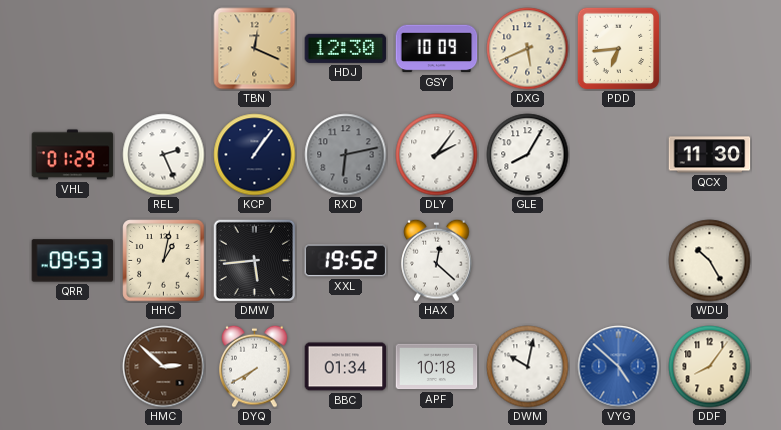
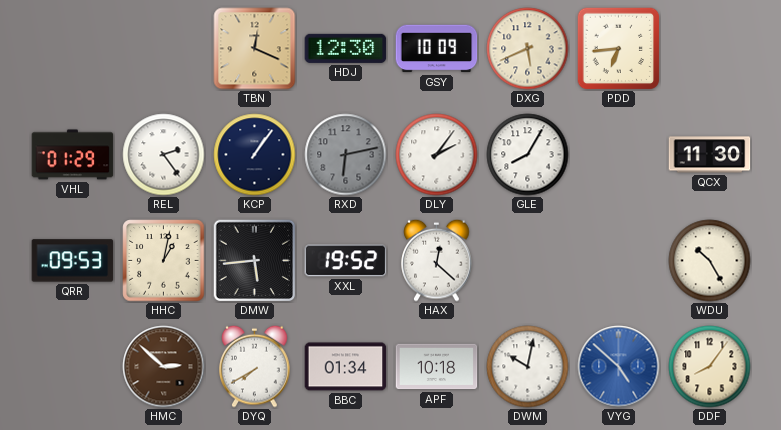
REL: 2:26 -> 2:24
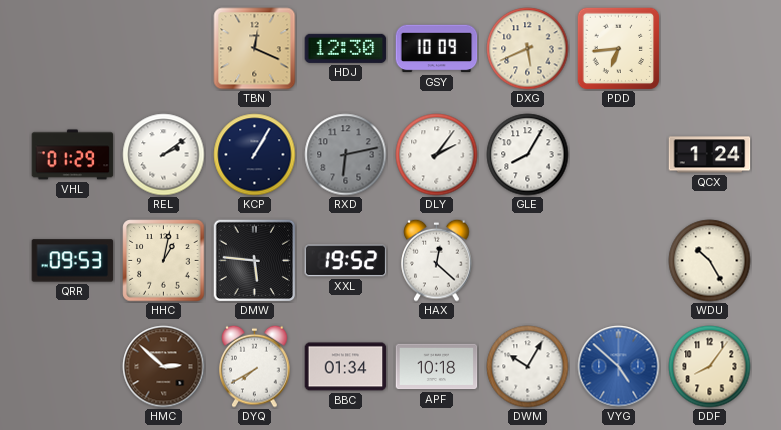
REL: 2:24 -> 2:09
KCP: 1:06 -> 1:05
QCX: 11:30 -> 1:24
DMW: 5:44 -> 5:46
DWM: 10:02 -> 10:05
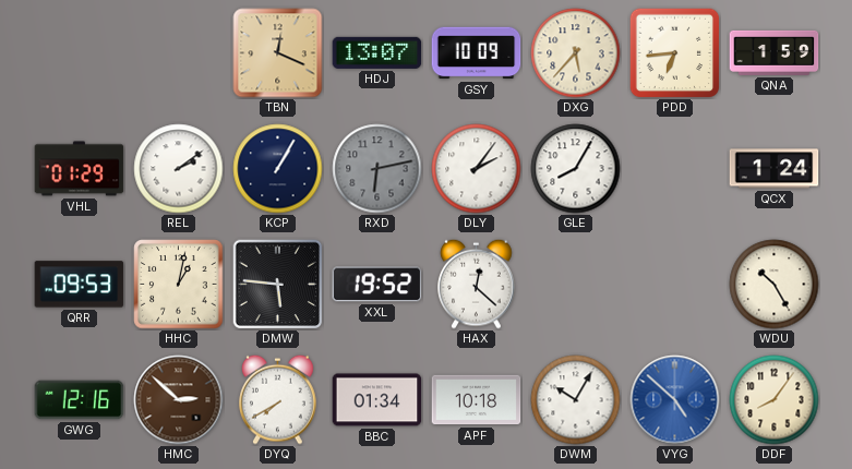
HDJ: 12:30 -> 13:07
DXG: 5:41 -> 5:37
QNA: none -> 1:59
GWG: none -> 12:16
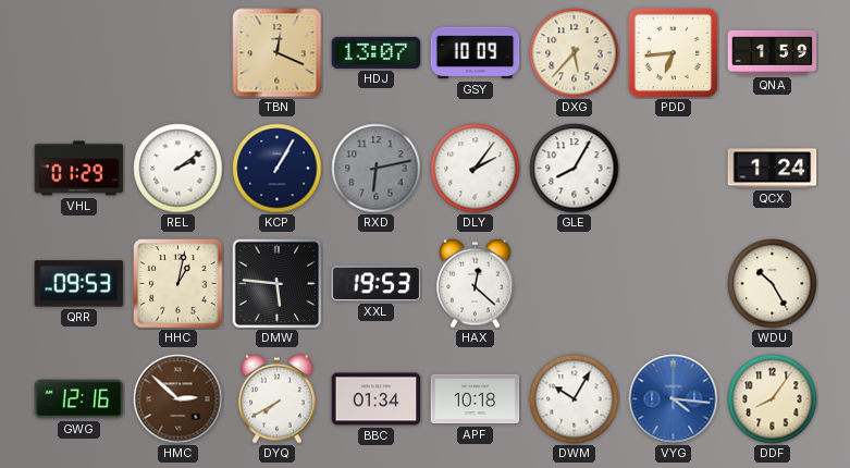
XXL: 19:52 -> 19:53
VYG: 4:52 -> 4:16
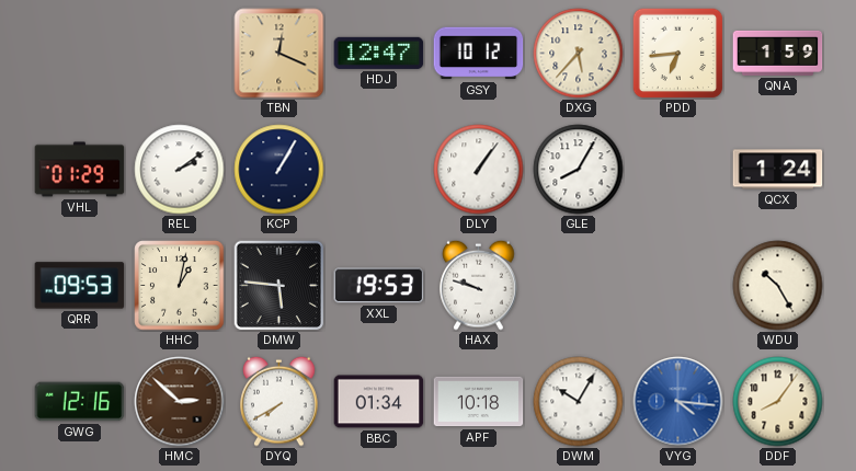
HDJ: 13:07 -> 12:47
GSY: 10:09 -> 10:12
RXD: 6:13 -> none
DLY: 2:06 -> 1:06
HAX: 12:22 -> 9:48
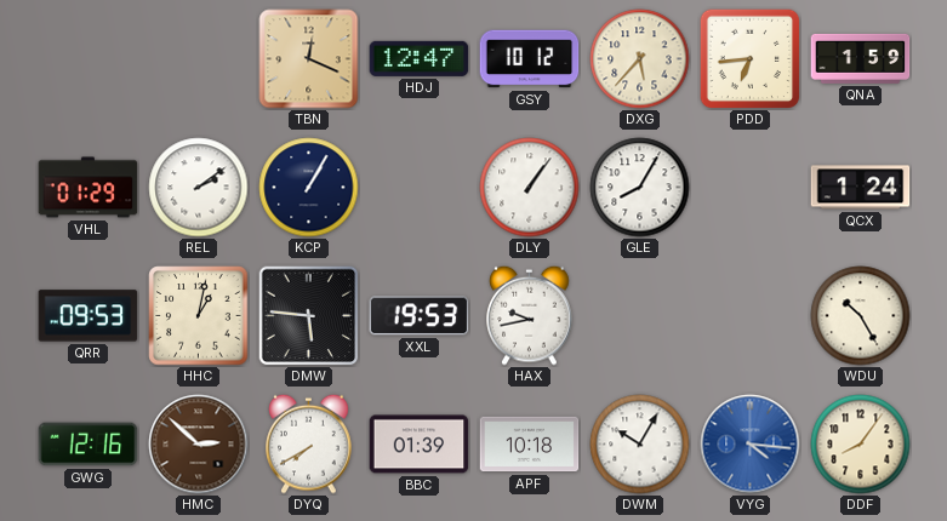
HAX: 9:48 -> 9:43
BBC: 01:34 -> 01:39
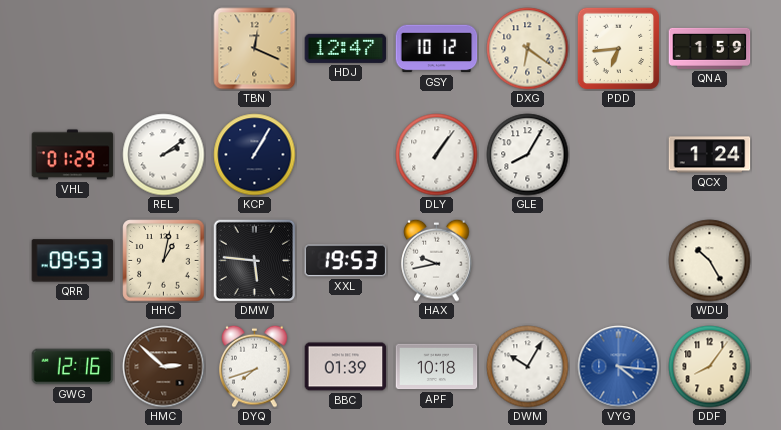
DXG: 5:37 -> 6:21
DYQ: 7:40 -> 7:42
